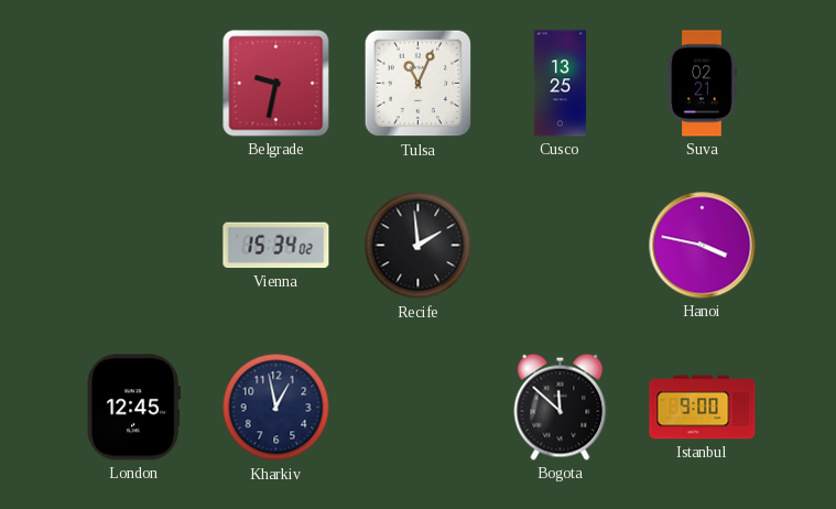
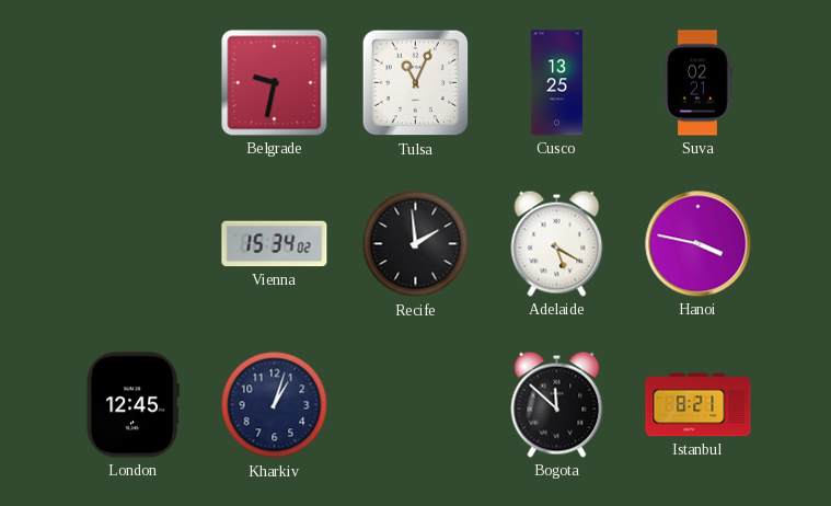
Adelaide: none -> 5:20
Kharkiv: 12:58 -> 1:03
Istanbul: 9:00 -> 8:21
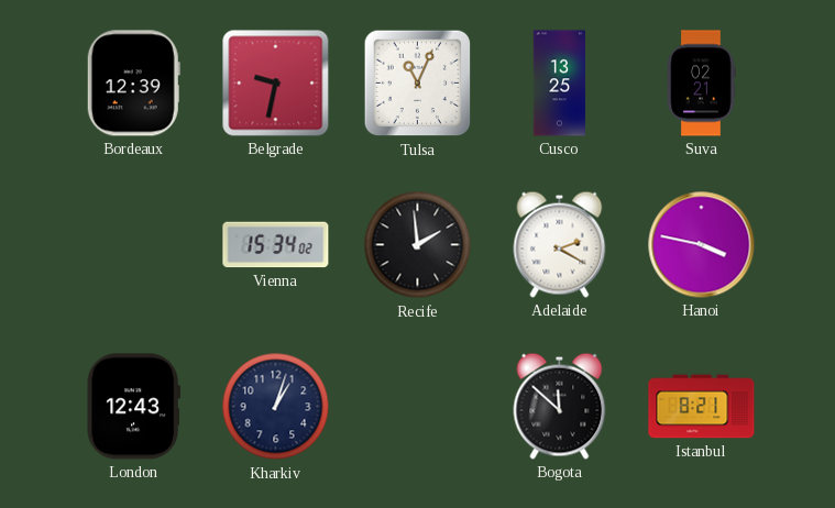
Bordeaux: none -> 12:39
Adelaide: 5:20 -> 2:20
London: 12:45 -> 12:43
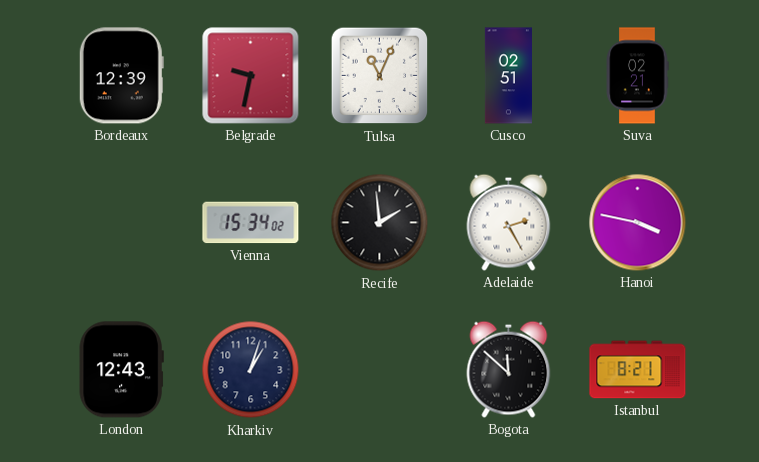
Cusco: 13:25 -> 02:51
Adelaide: 2:20 -> 2:25
